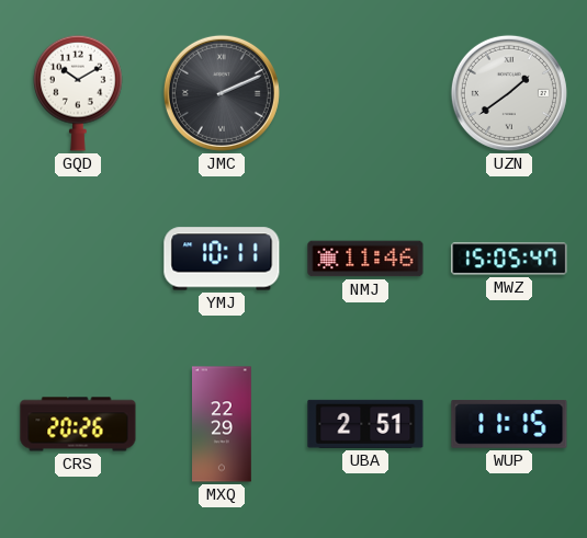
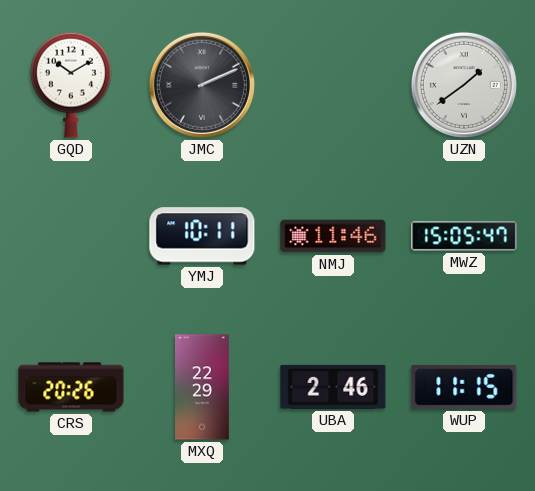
UBA: 2:51 -> 2:46
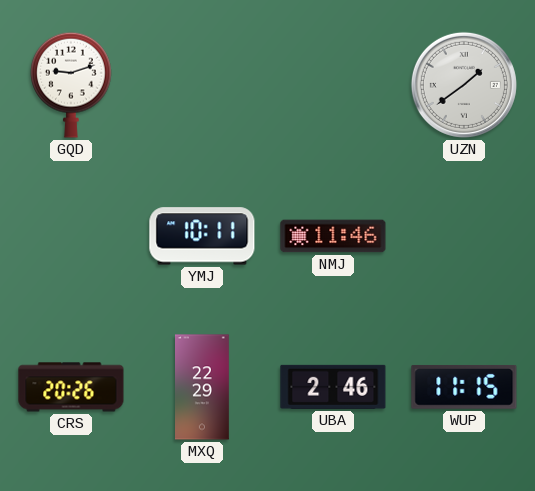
GQD: 10:10 -> 9:12
JMC: 2:11 -> none
MWZ: 15:05 -> none
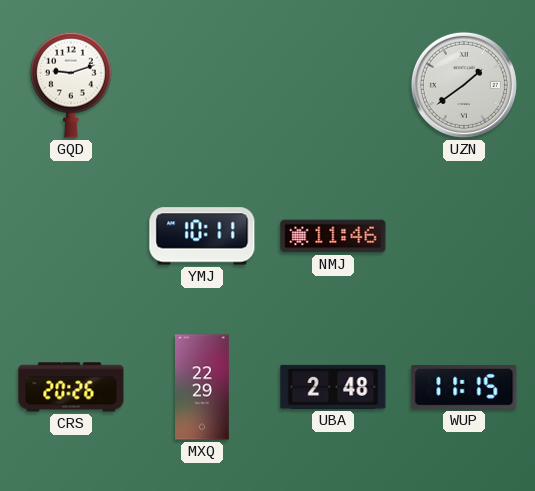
UBA: 2:46 -> 2:48
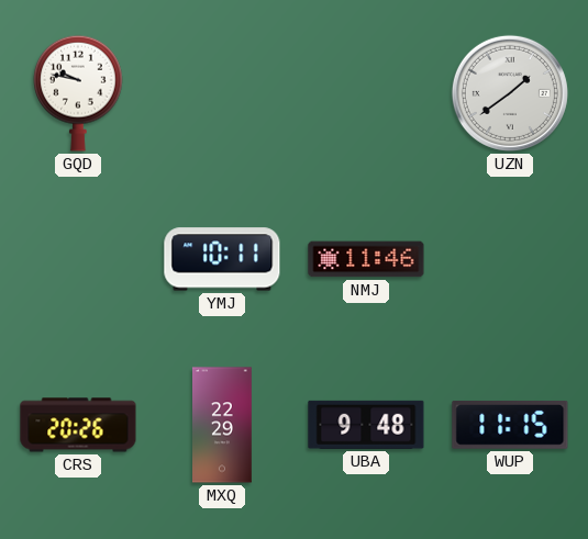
GQD: 9:12 -> 9:47
UBA: 2:48 -> 9:48
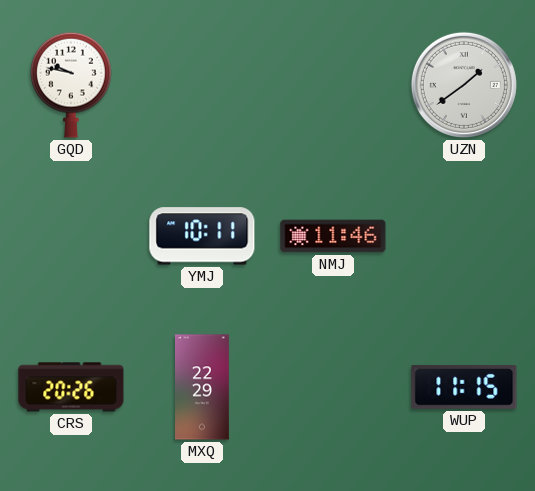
UBA: 9:48 -> none
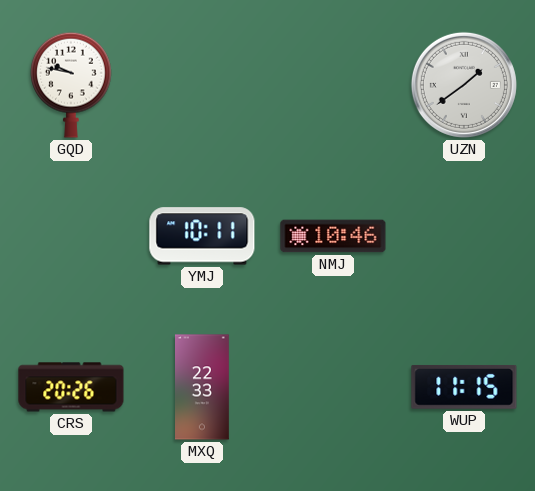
NMJ: 11:46 -> 10:46
MXQ: 22:29 -> 22:33
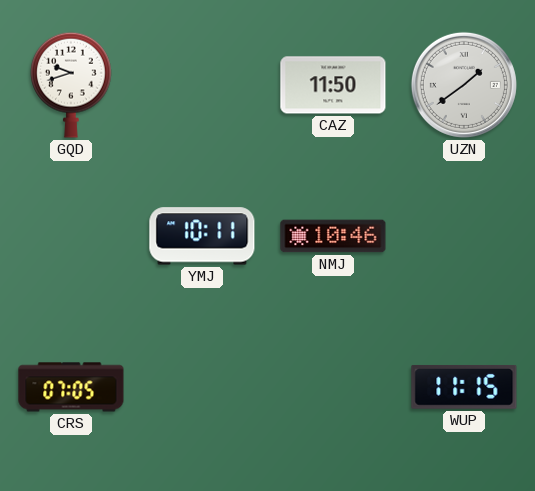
GQD: 9:47 -> 9:42
CAZ: none -> 11:50
CRS: 20:26 -> 07:05
MXQ: 22:33 -> none
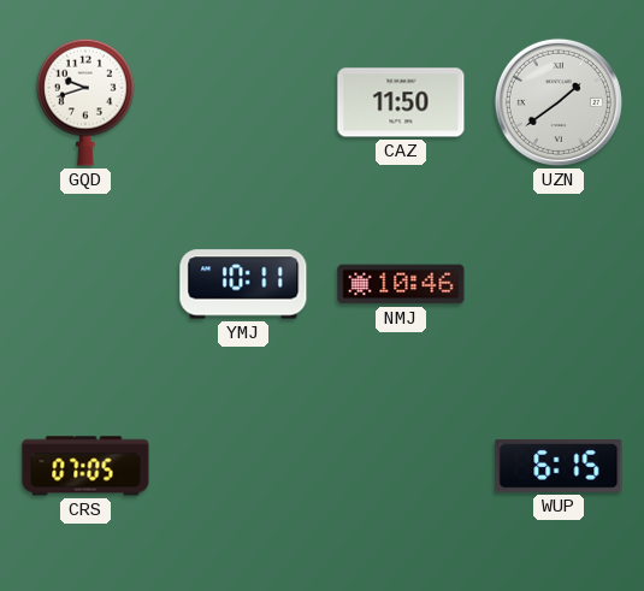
WUP: 11:15 -> 6:15
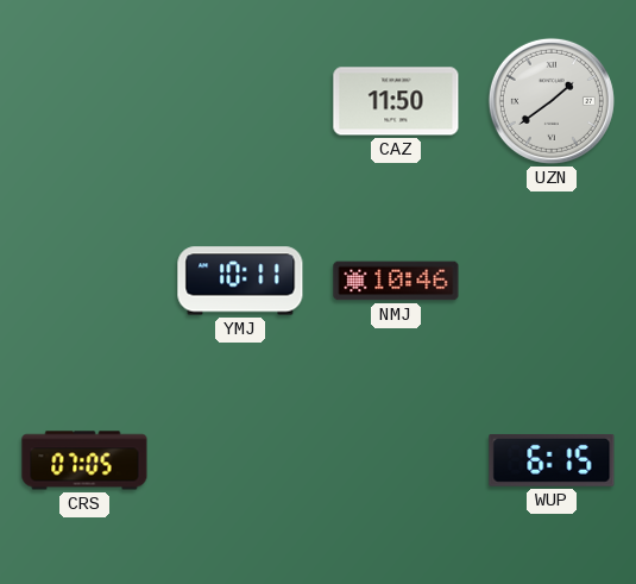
GQD: 9:42 -> none
